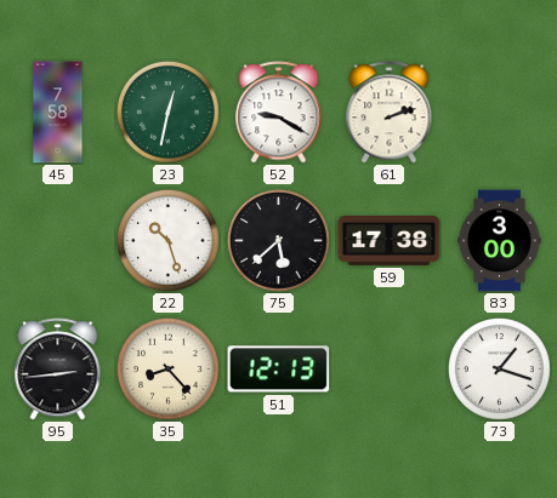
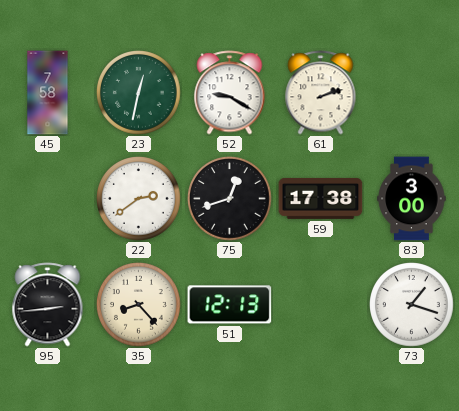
22: 10:27 -> 2:39
75: 5:38 -> 12:42
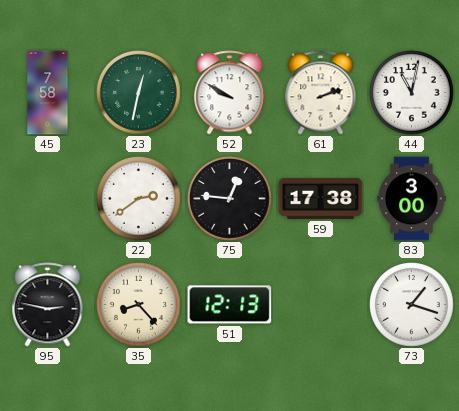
52: 9:20 -> 9:50
44: none -> 11:02
75: 12:42 -> 12:46
95: 2:44 -> 2:47
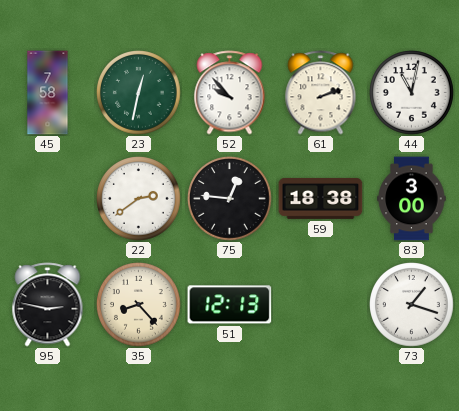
52: 9:50 -> 9:53
59: 17:38 -> 18:38
